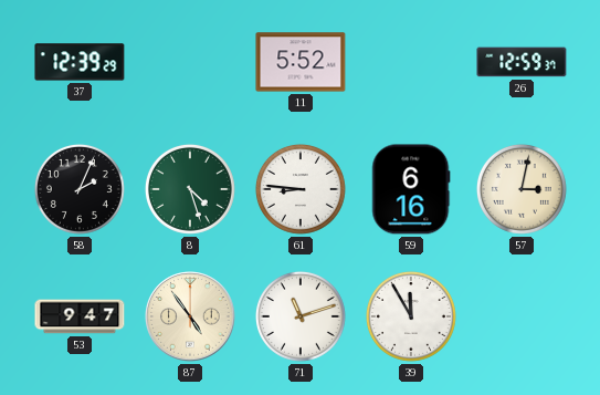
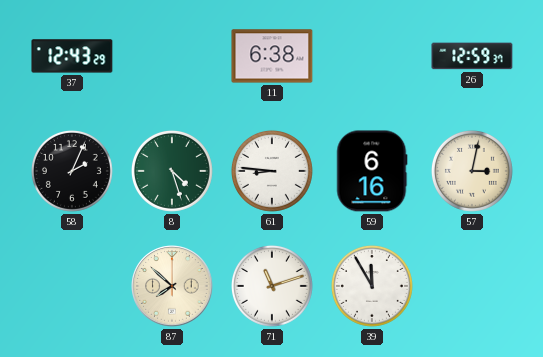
37: 12:39 -> 12:43
11: 5:52 -> 6:38
53: 9:47 -> none
87: 4:54 -> 7:52
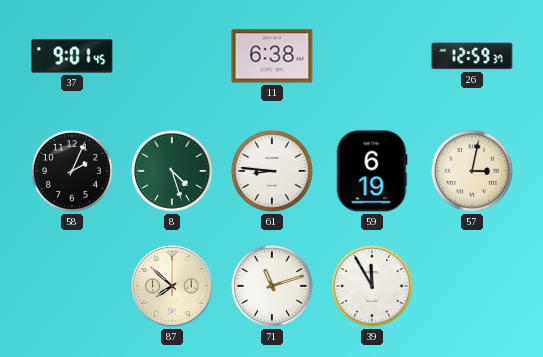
37: 12:43 -> 9:01
59: 6:16 -> 6:19
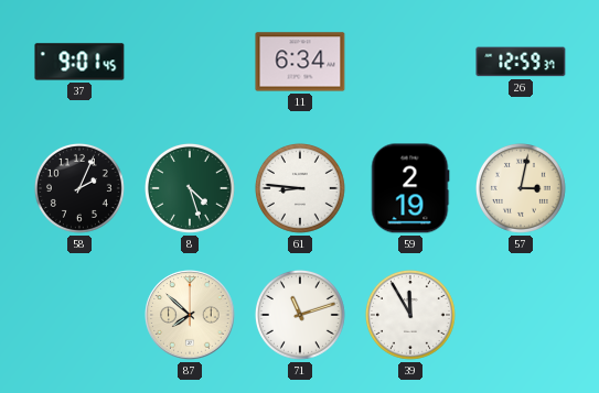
11: 6:38 -> 6:34
59: 6:19 -> 2:19
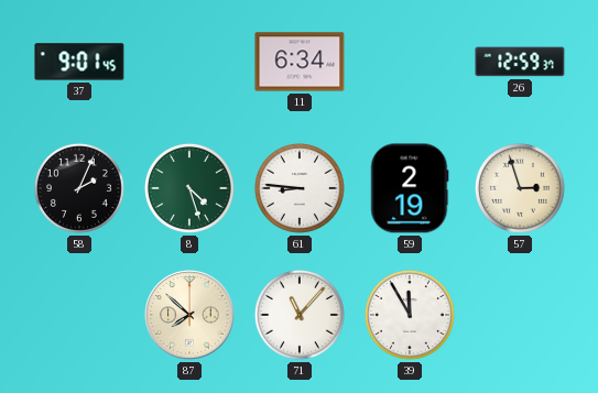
57: 3:02 -> 2:57
71: 11:12 -> 11:07
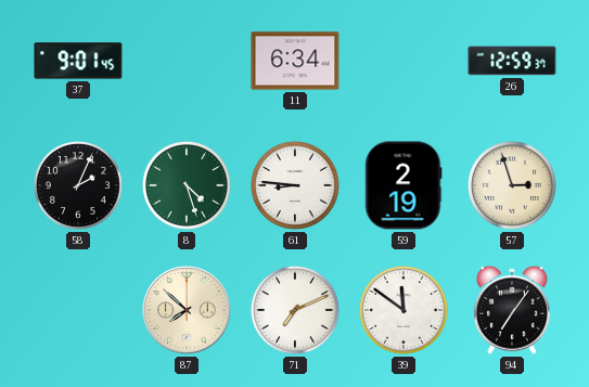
71: 11:07 -> 7:11
39: 11:55 -> 11:51
94: none -> 7:06
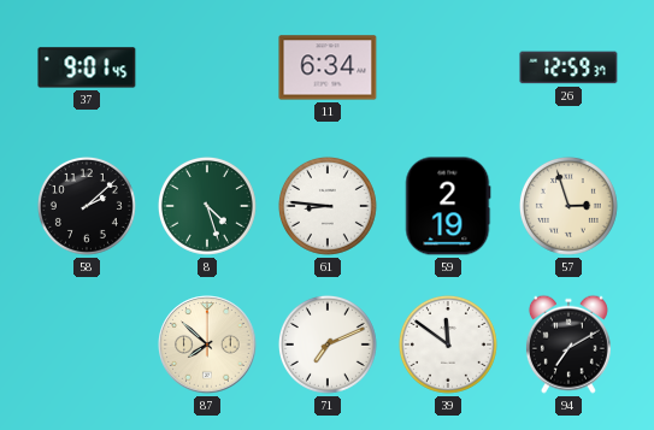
58: 2:04 -> 2:08
94: 7:06 -> 7:10
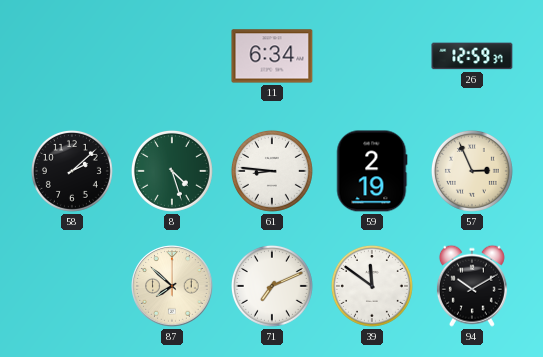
37: 9:01 -> none
57: 2:57 -> 2:56
94: 7:10 -> 10:10
